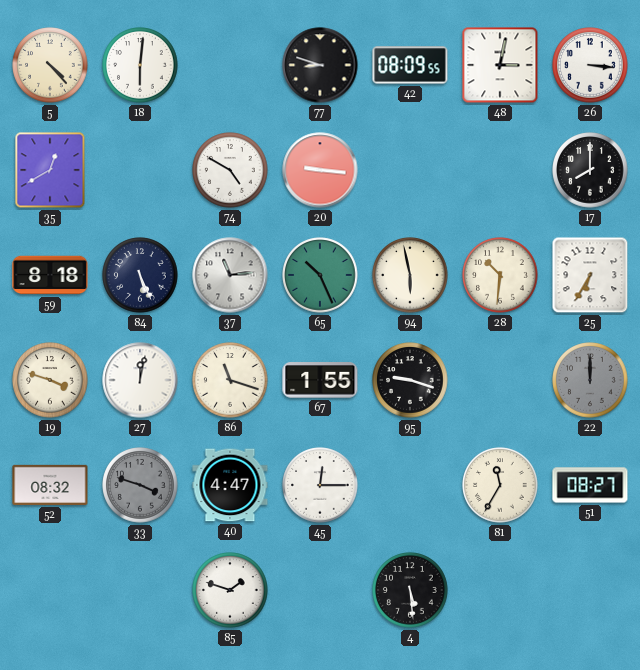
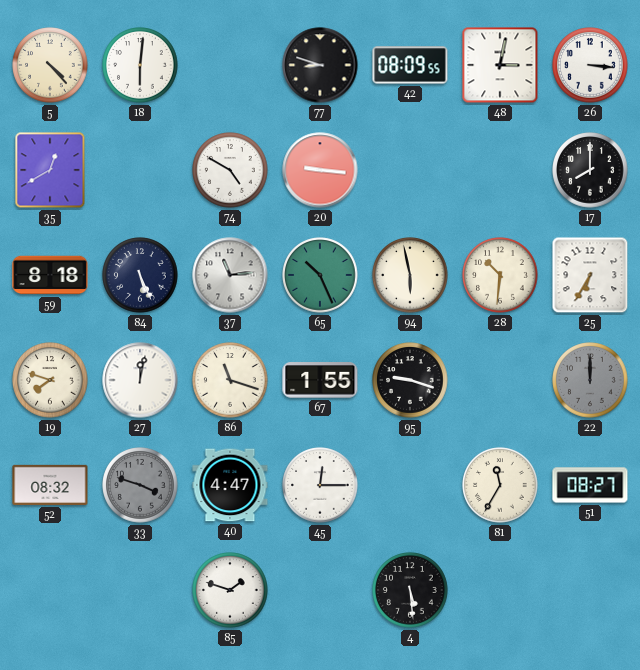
19: 3:48 -> 7:48
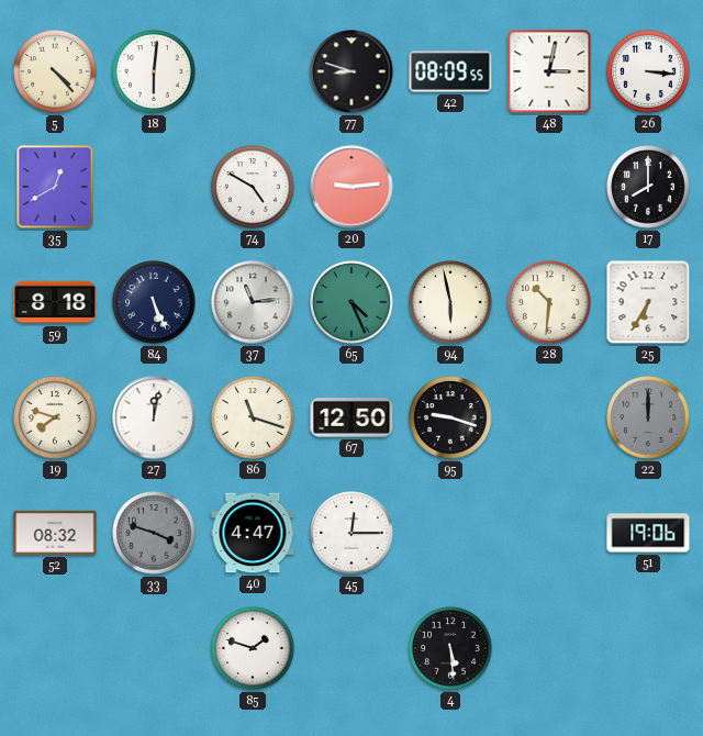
20: 9:16 -> 9:14
65: 10:26 -> 4:26
67: 1:55 -> 12:50
81: 11:35 -> none
51: 08:27 -> 19:06
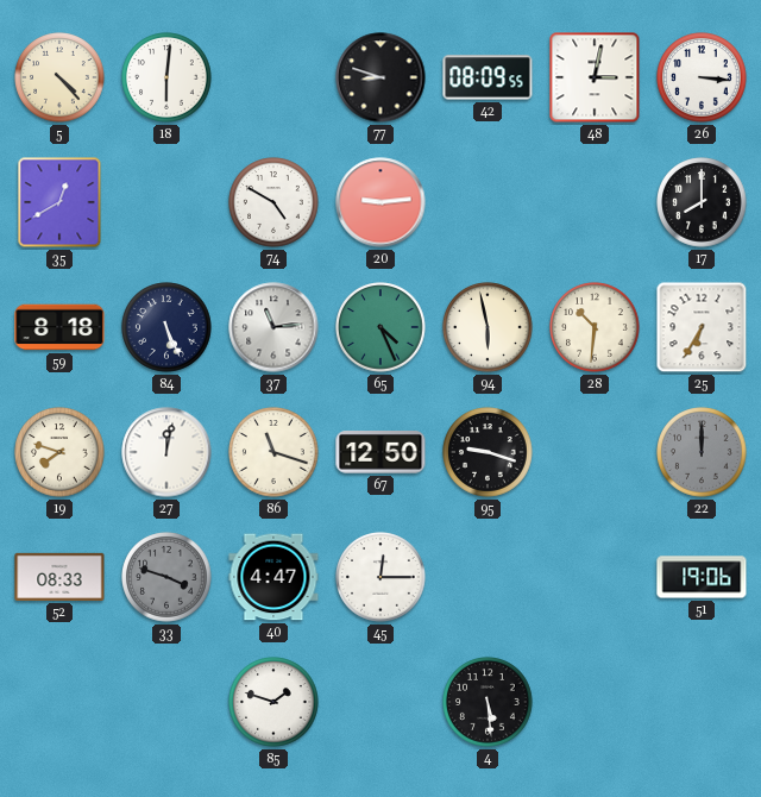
52: 08:32 -> 08:33
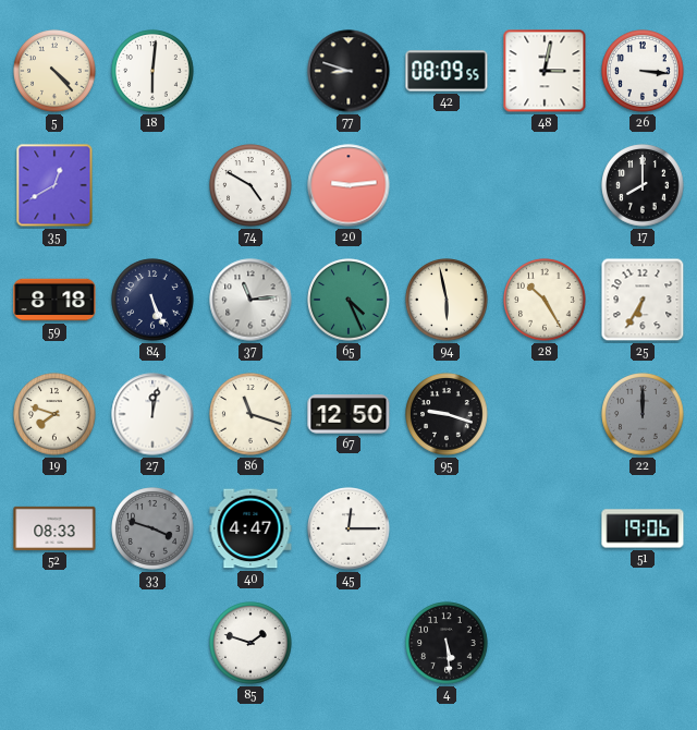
28: 10:31 -> 10:25
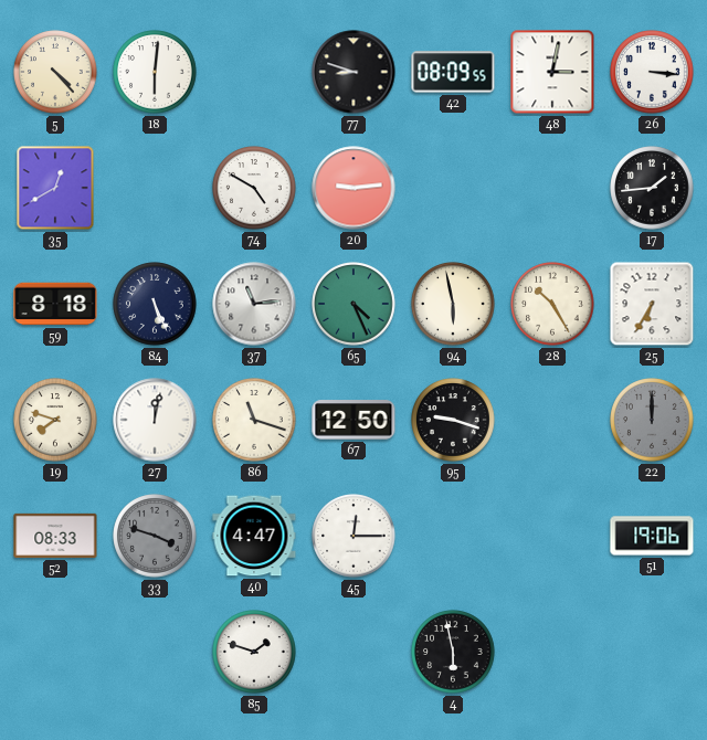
17: 8:00 -> 1:44
4: 5:29 -> 5:58
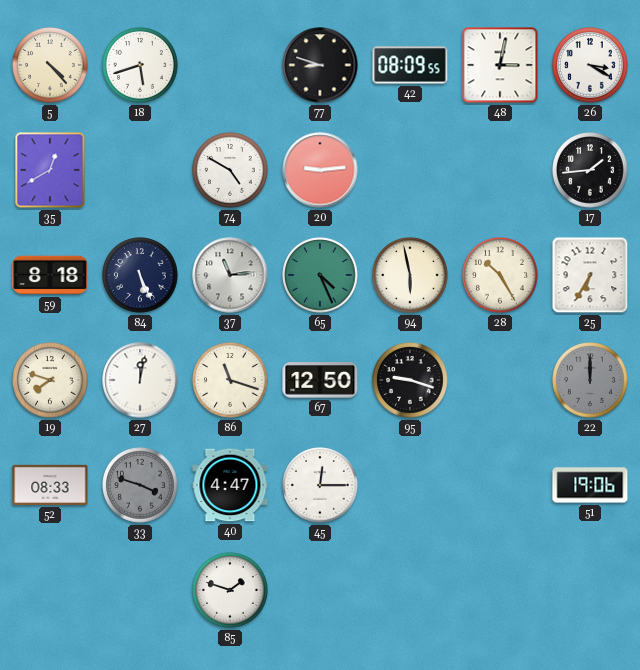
18: 6:01 -> 5:42
26: 3:16 -> 3:20
4: 5:58 -> none
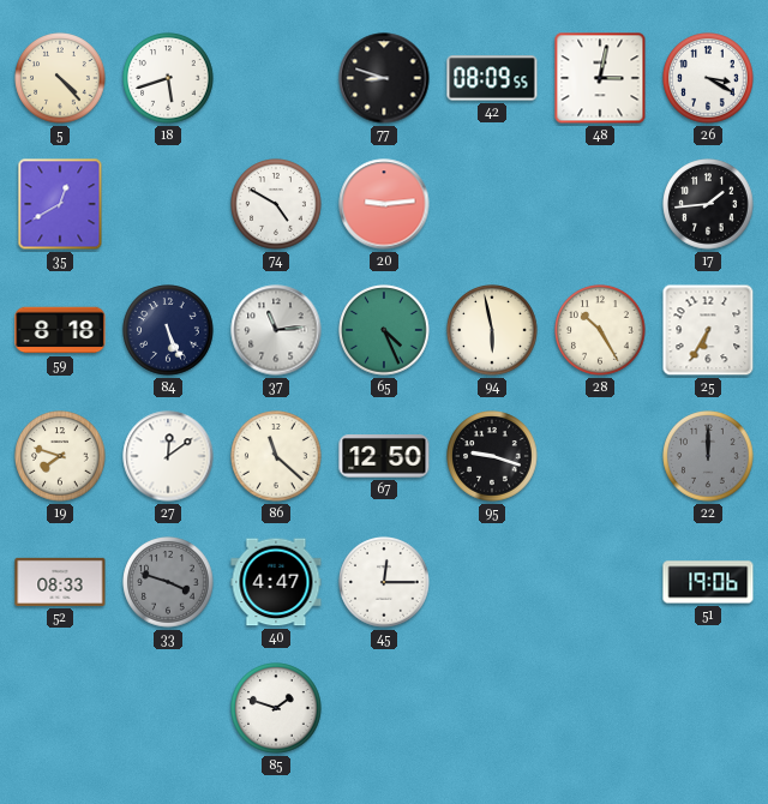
27: 12:02 -> 12:09
86: 11:18 -> 11:22
